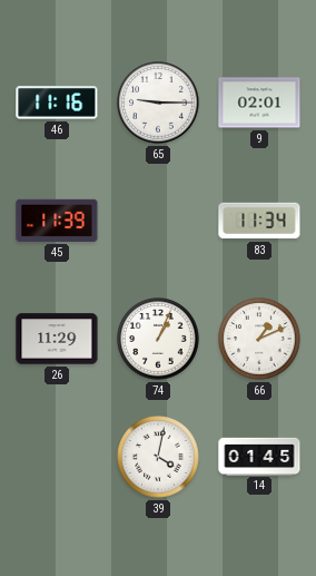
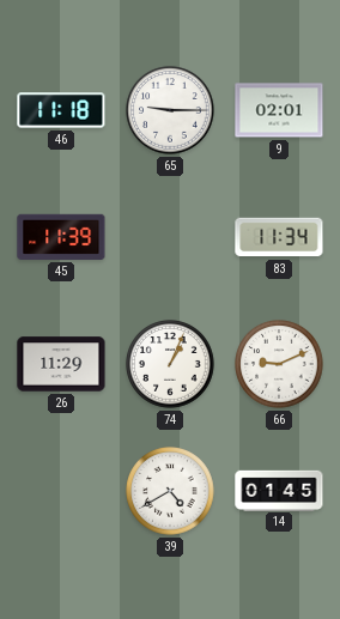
46: 11:16 -> 11:18
66: 1:11 -> 9:11
39: 4:02 -> 4:40
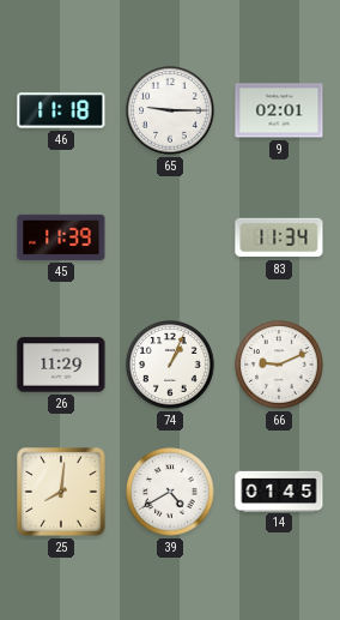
25: none -> 8:01
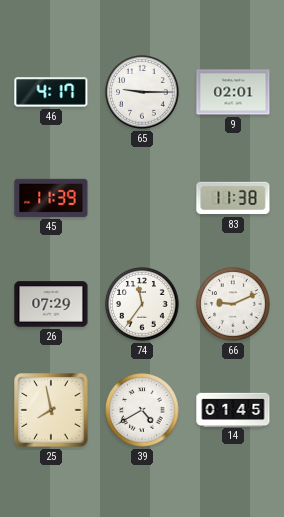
46: 11:18 -> 4:17
83: 11:34 -> 11:38
26: 11:29 -> 07:29
74: 1:04 -> 11:36
25: 8:01 -> 7:58
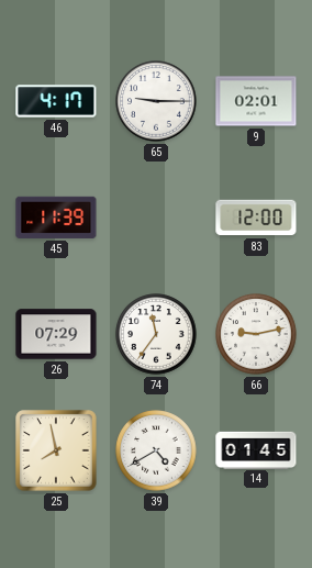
83: 11:38 -> 12:00
66: 9:11 -> 9:13
